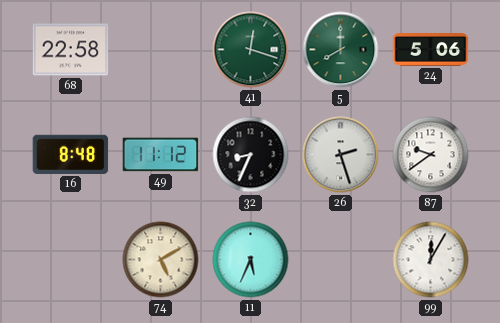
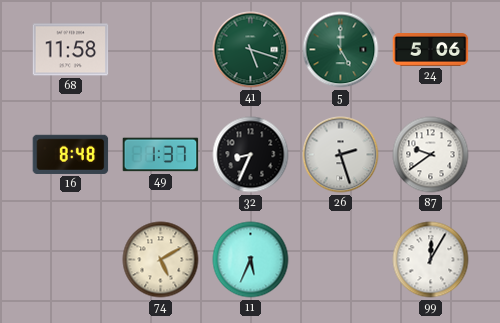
68: 22:58 -> 11:58
41: 12:18 -> 5:18
5: 8:00 -> 5:00
49: 11:12 -> 1:37
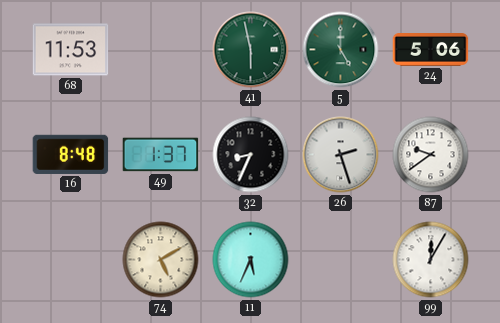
68: 11:58 -> 11:53
41: 5:18 -> 5:58
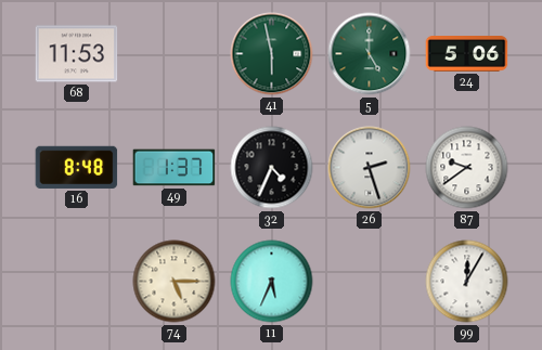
32: 8:34 -> 4:34
74: 5:10 -> 5:15
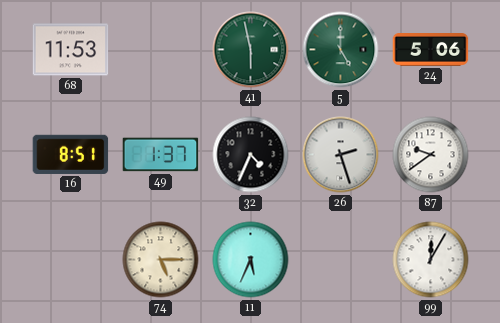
16: 8:48 -> 8:51
